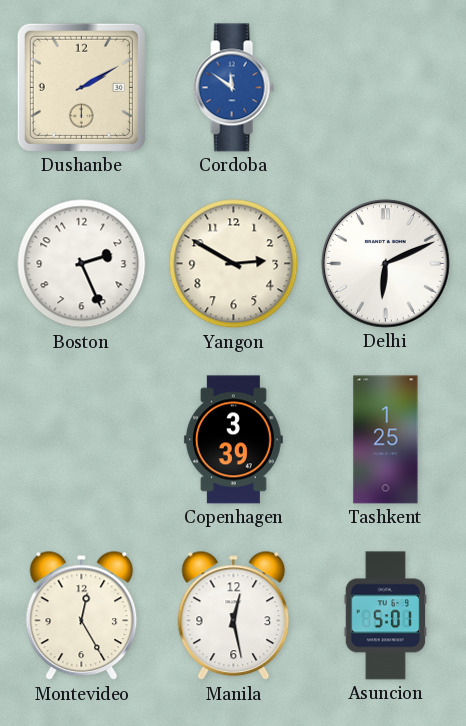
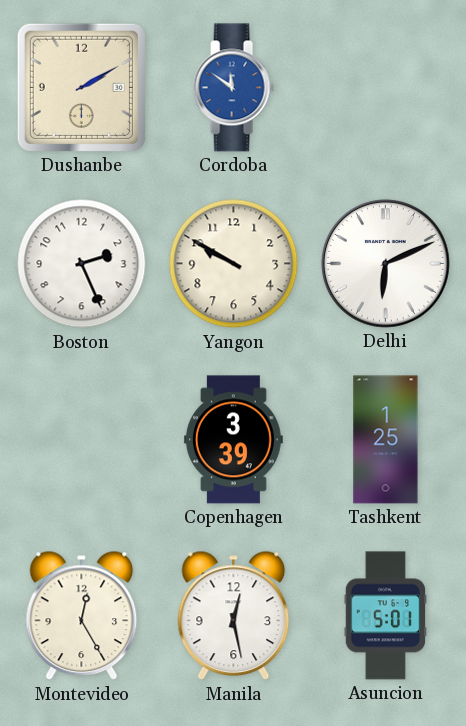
Yangon: 2:50 -> 9:50
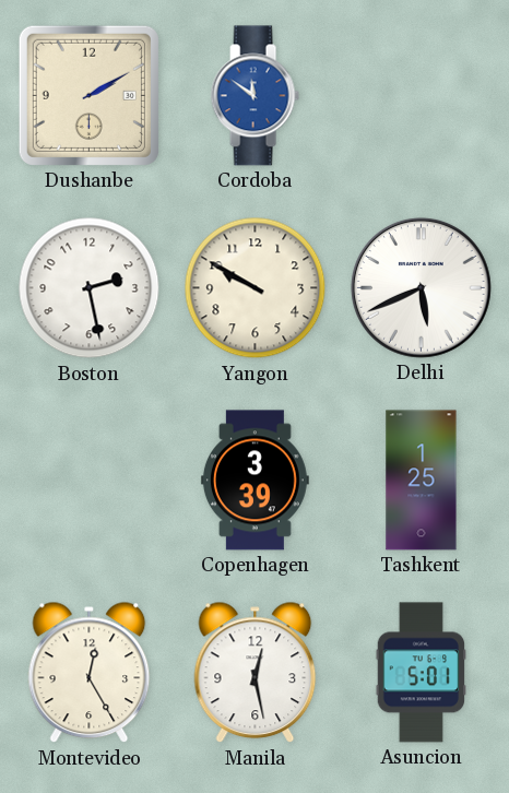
Boston: 2:26 -> 2:28
Delhi: 6:11 -> 5:41
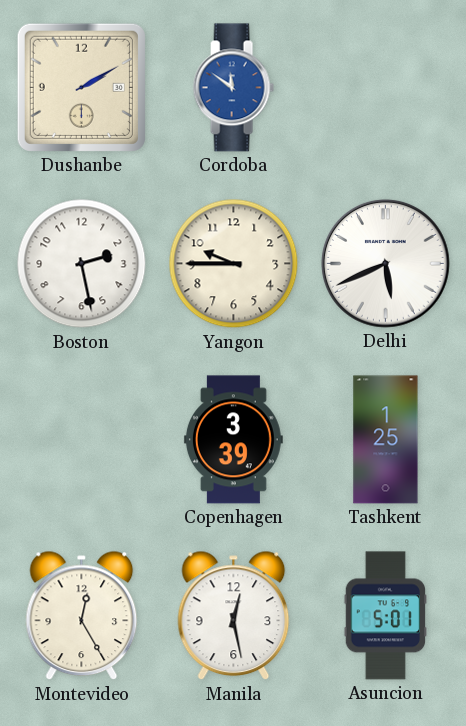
Yangon: 9:50 -> 9:45
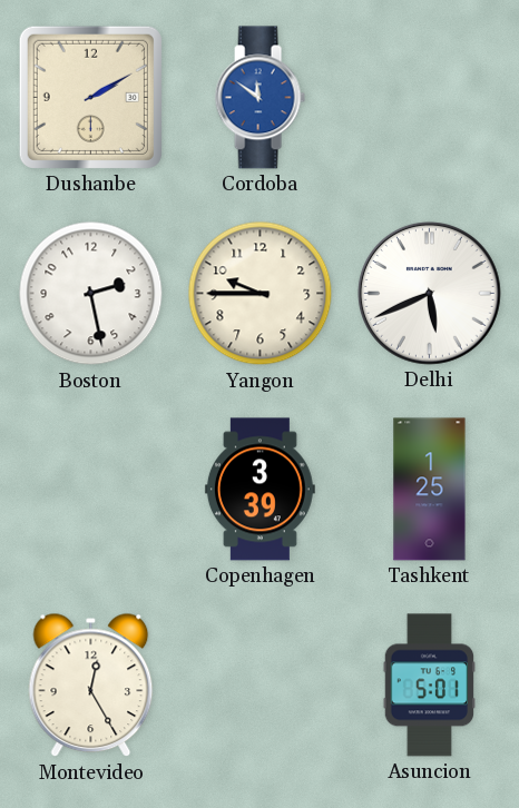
Manila: 12:28 -> none
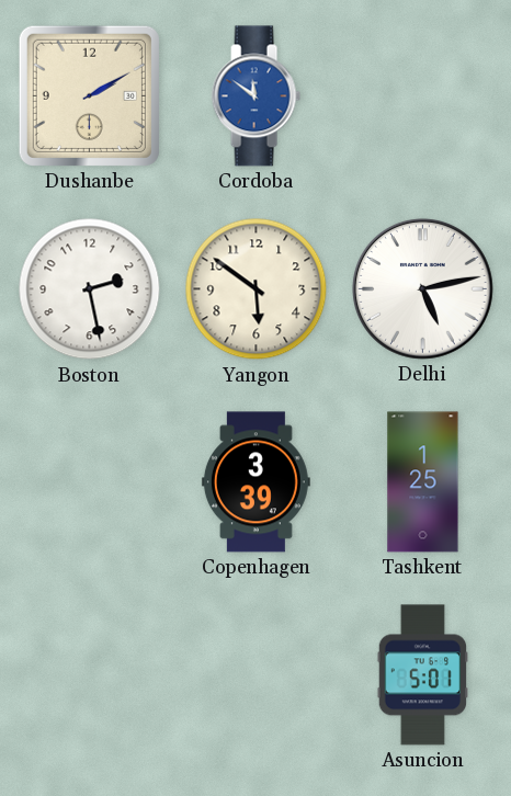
Yangon: 9:45 -> 5:51
Delhi: 5:41 -> 5:13
Montevideo: 12:25 -> none
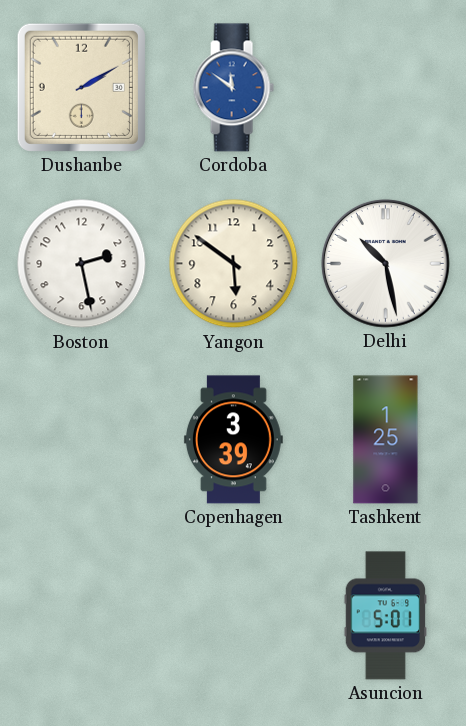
Delhi: 5:13 -> 10:28
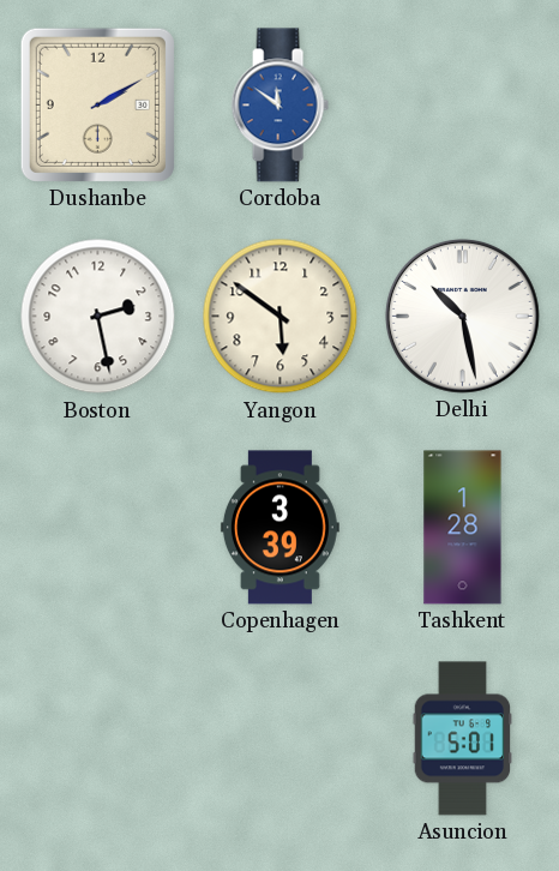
Tashkent: 1:25 -> 1:28
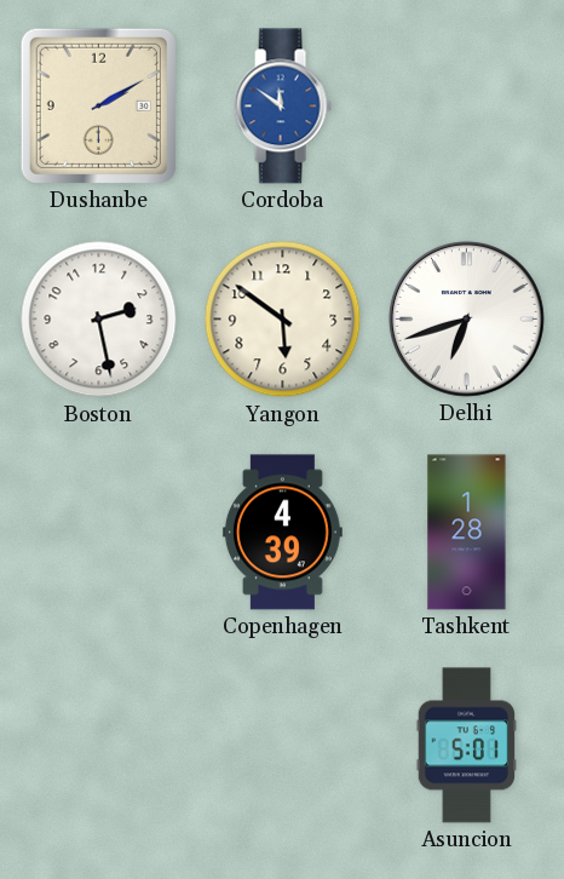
Delhi: 10:28 -> 6:42
Copenhagen: 3:39 -> 4:39
